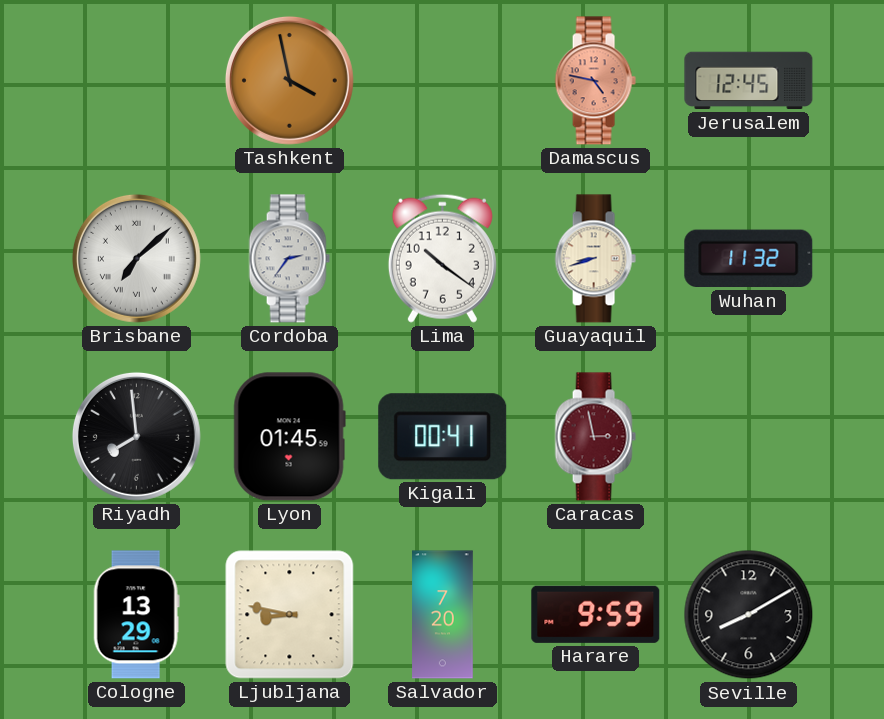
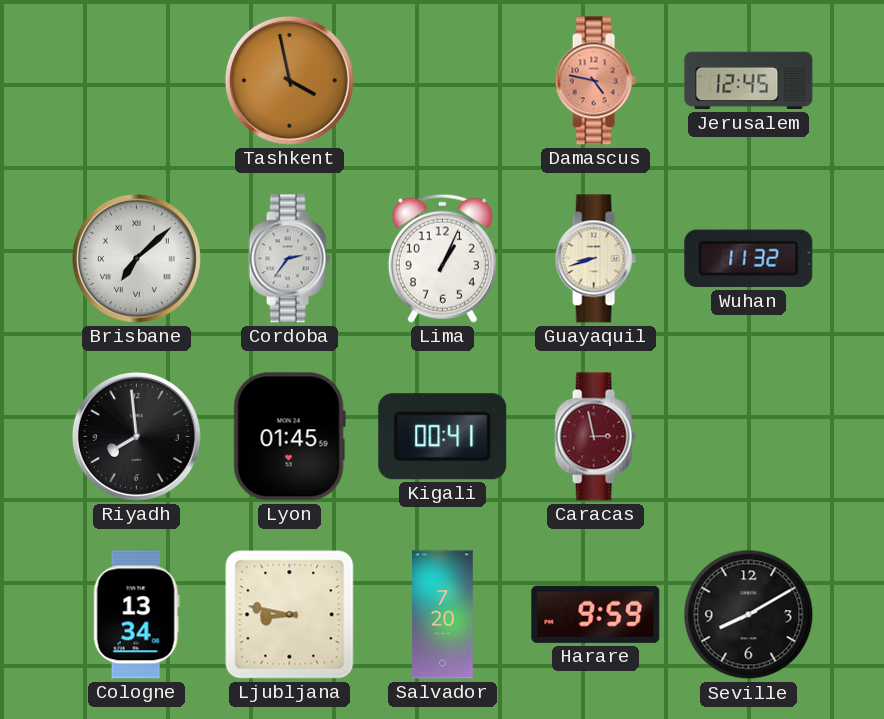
Lima: 10:21 -> 1:04
Cologne: 13:29 -> 13:34
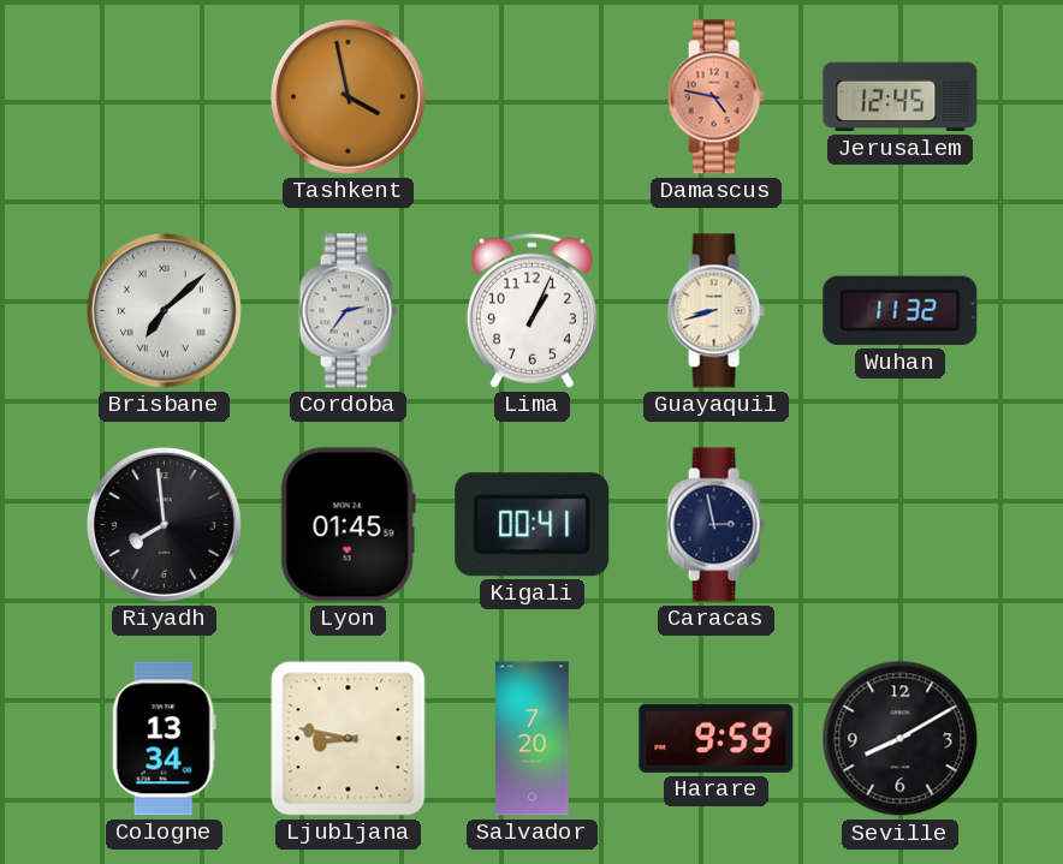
Caracas dial: burgundy -> navy
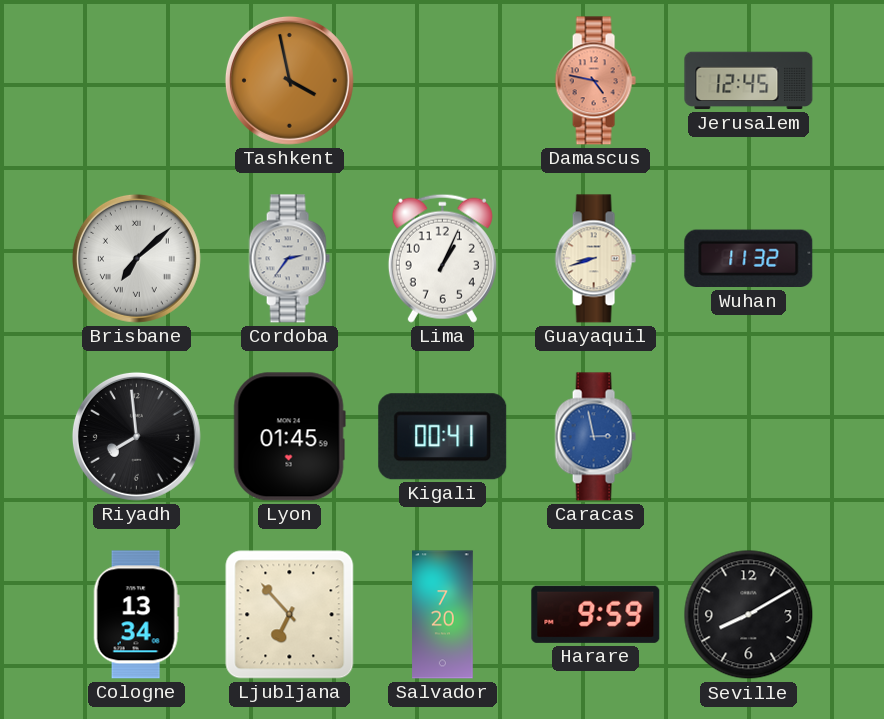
Caracas dial: navy -> blue
Ljubljana: 8:47 -> 6:53
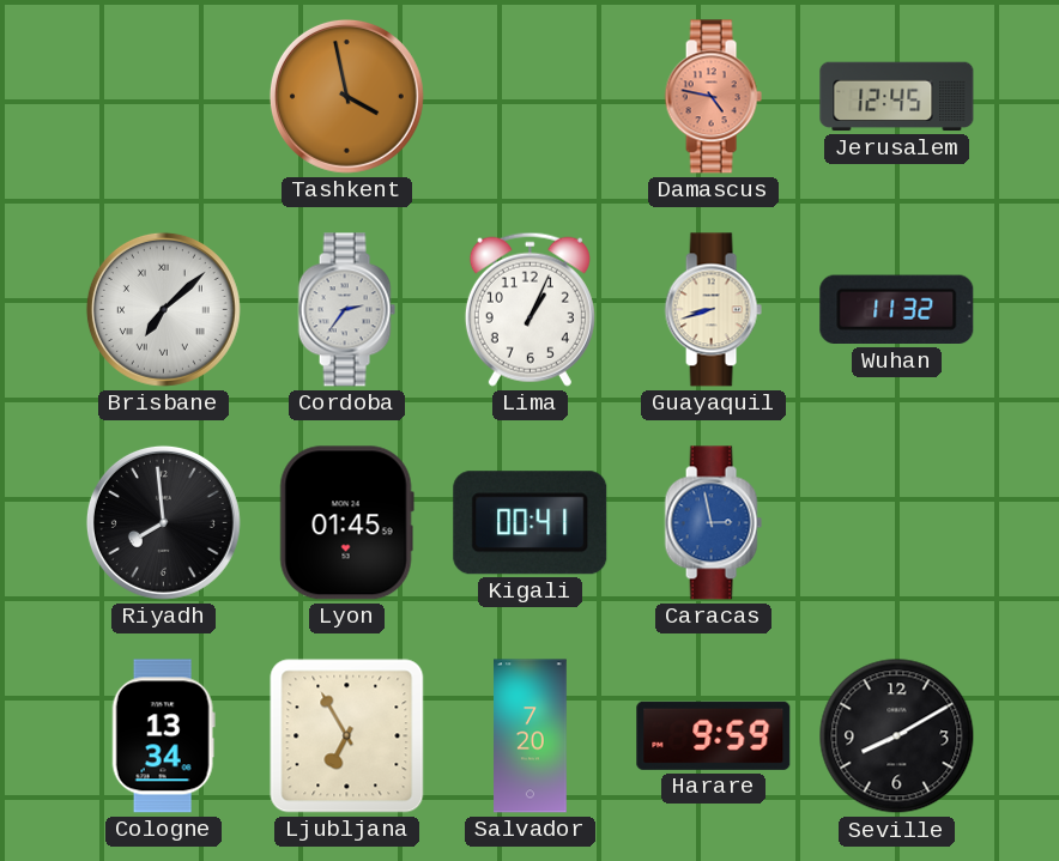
Ljubljana: 6:53 -> 6:55
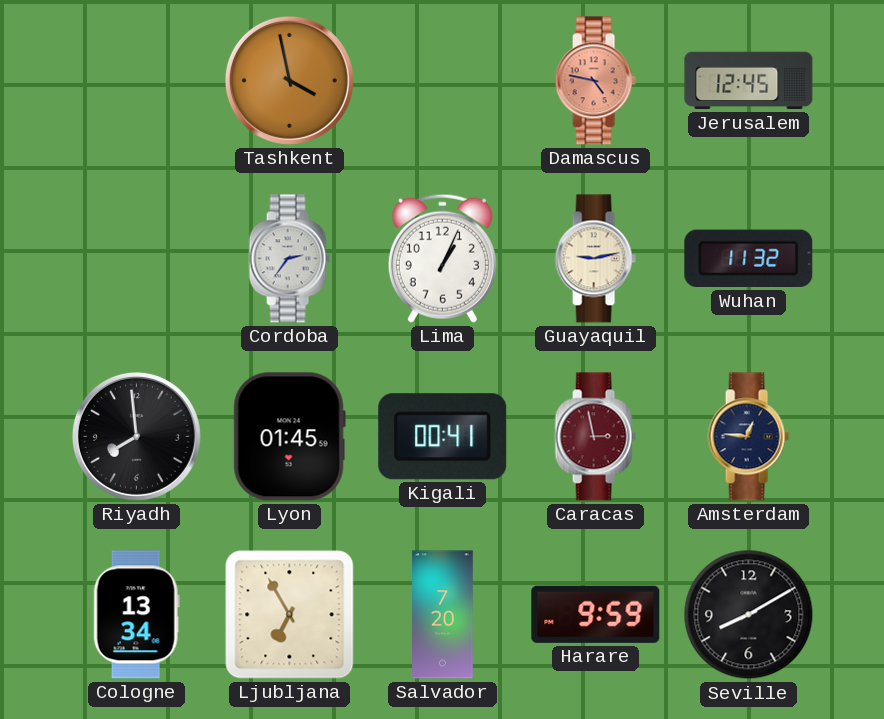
Brisbane: 7:08 -> none
Guayaquil: 8:42 -> 9:13
Caracas dial: blue -> burgundy
Amsterdam: none -> 12:46
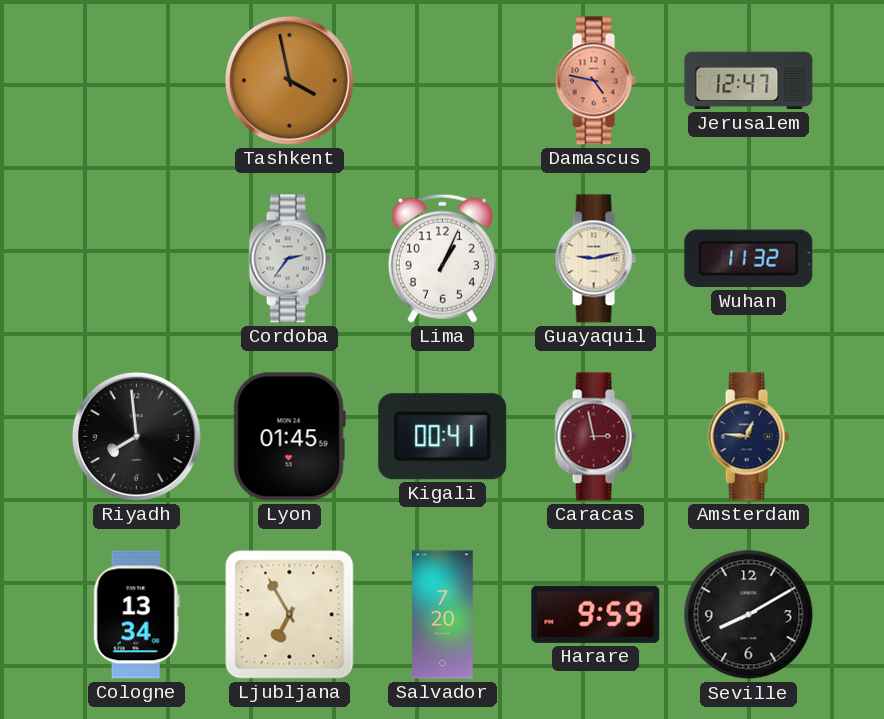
Jerusalem: 12:45 -> 12:47
